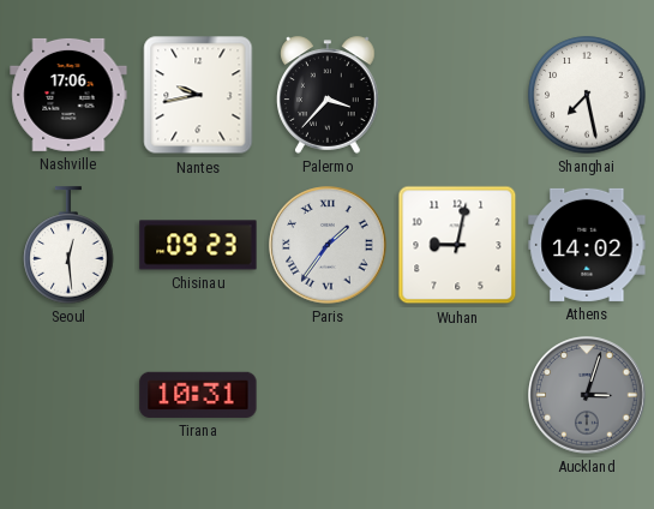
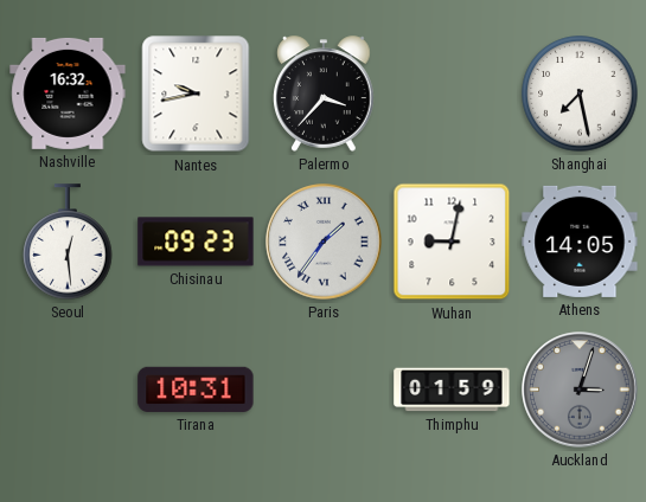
Nashville: 17:06 -> 16:32
Athens: 14:02 -> 14:05
Thimphu: none -> 01:59
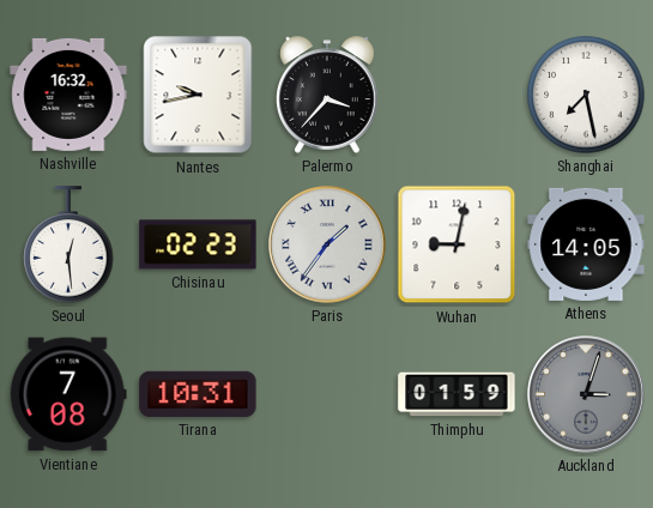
Chisinau: 09:23 -> 02:23
Vientiane: none -> 7:08
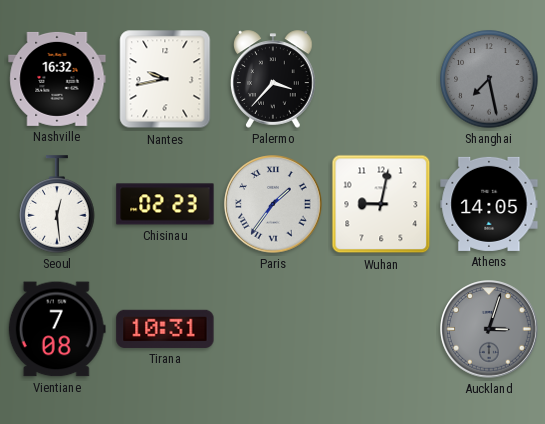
Shanghai dial: white -> grey
Thimphu: 01:59 -> none
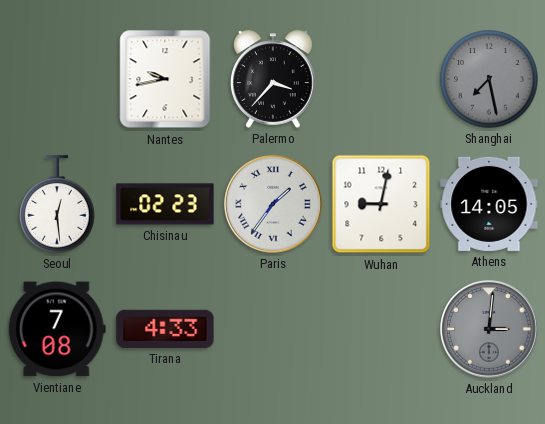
Nashville: 16:32 -> none
Tirana: 10:31 -> 4:33
Auckland: 3:03 -> 3:01
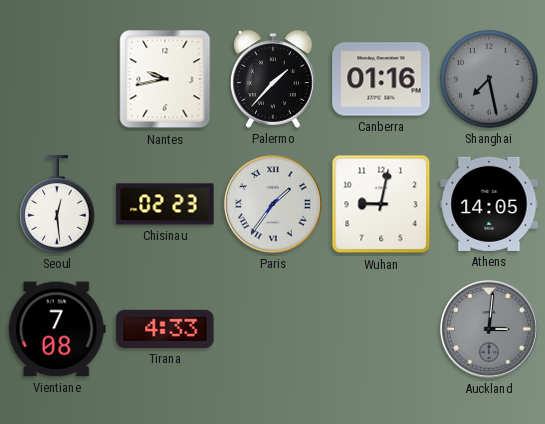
Palermo: 3:37 -> 1:37
Canberra: none -> 01:16
